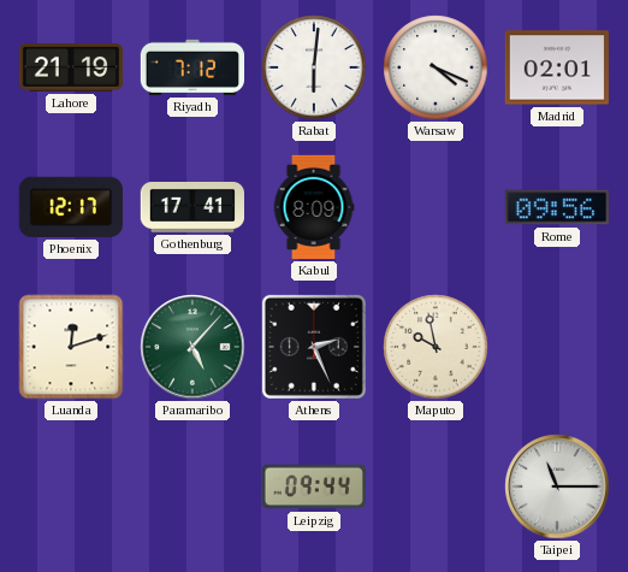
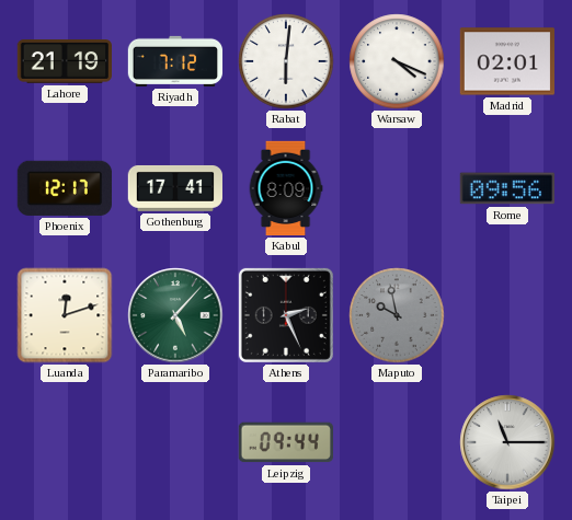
Maputo dial: cream -> grey
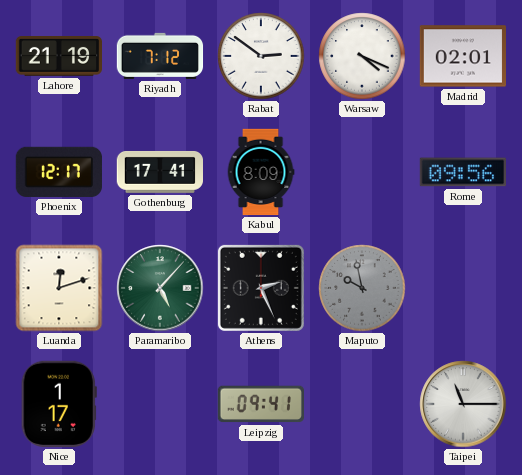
Rabat: 6:01 -> 2:51
Nice: none -> 1:17
Leipzig: 09:44 -> 09:41
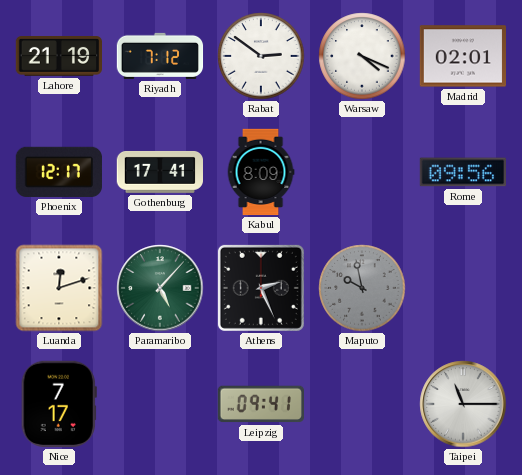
Nice: 1:17 -> 7:17
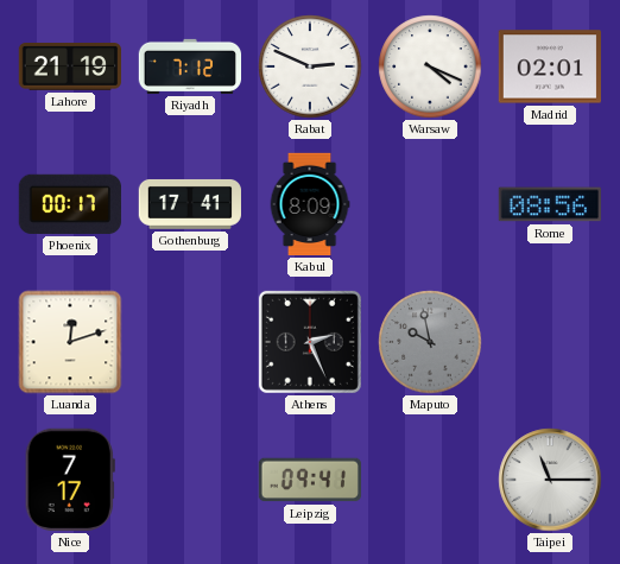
Rabat: 2:51 -> 2:49
Phoenix: 12:17 -> 00:17
Rome: 09:56 -> 08:56
Paramaribo: 5:07 -> none
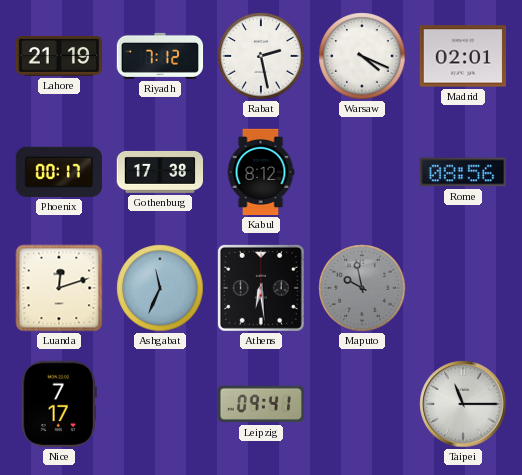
Rabat: 2:49 -> 2:28
Gothenburg: 17:41 -> 17:38
Kabul: 8:09 -> 8:12
Ashgabat: none -> 11:34
Athens: 2:26 -> 6:29
